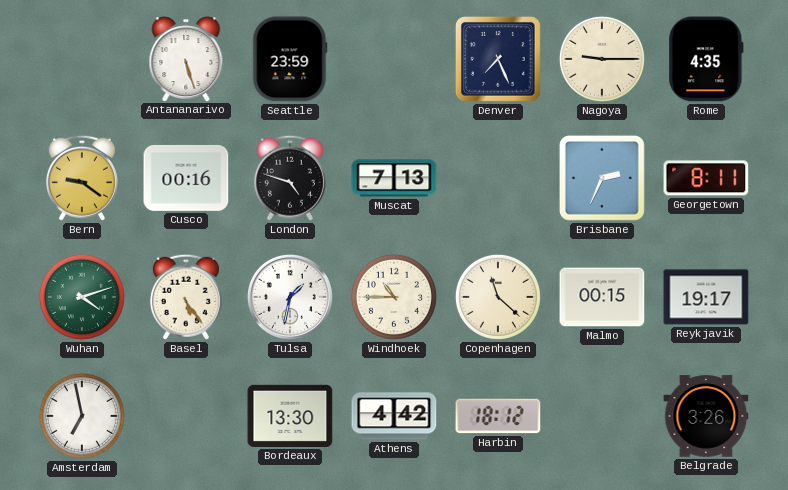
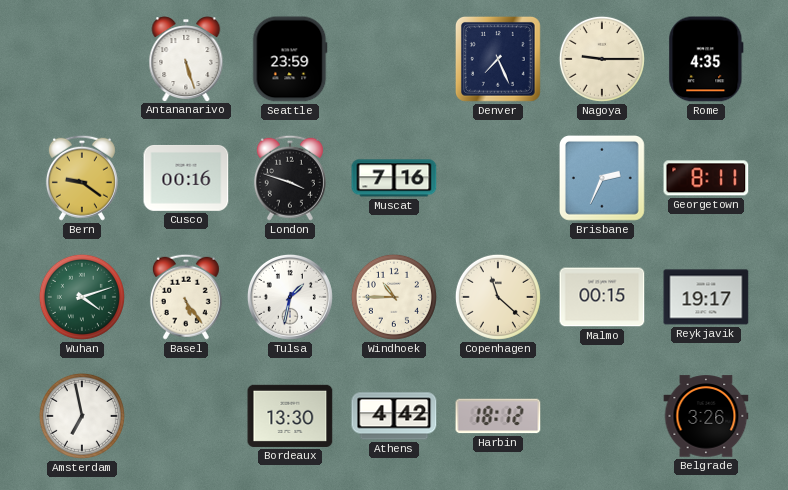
London: 4:48 -> 3:48
Muscat: 7:13 -> 7:16
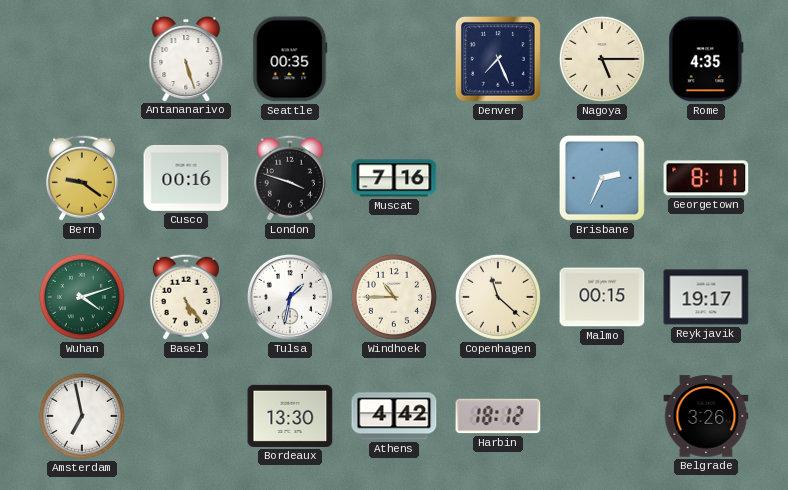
Seattle: 23:59 -> 00:35
Nagoya: 9:15 -> 5:15
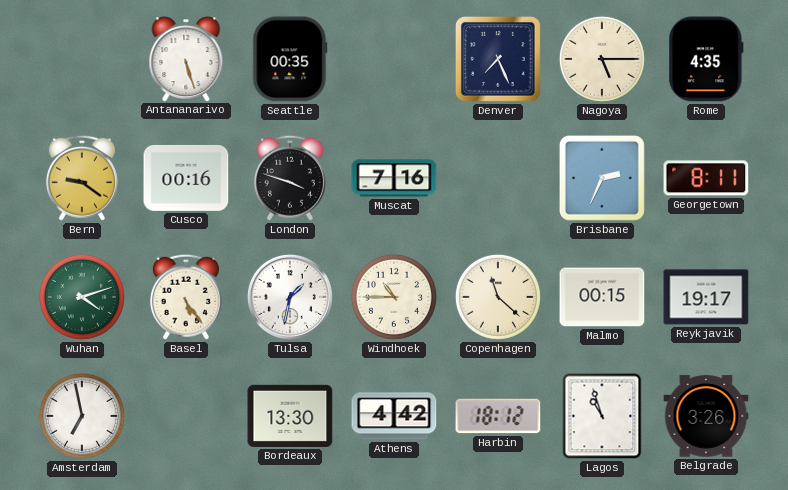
Lagos: none -> 10:57
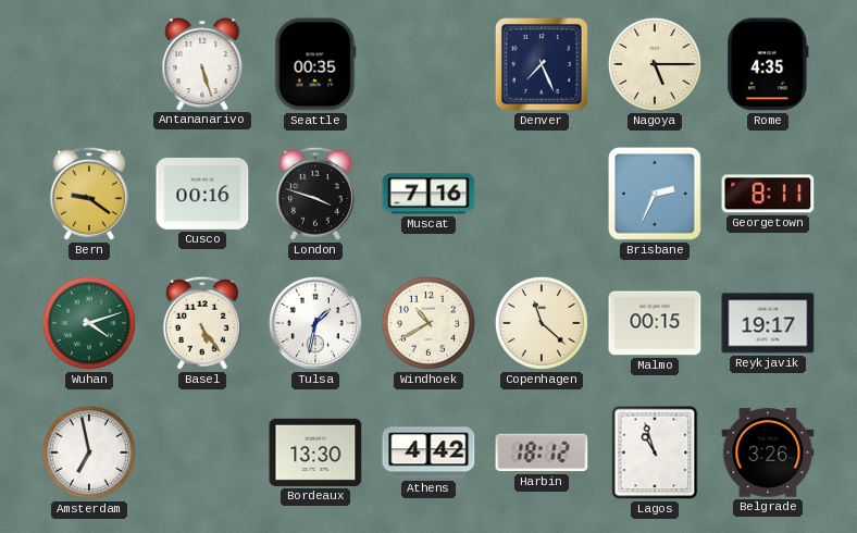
Windhoek: 10:45 -> 10:40
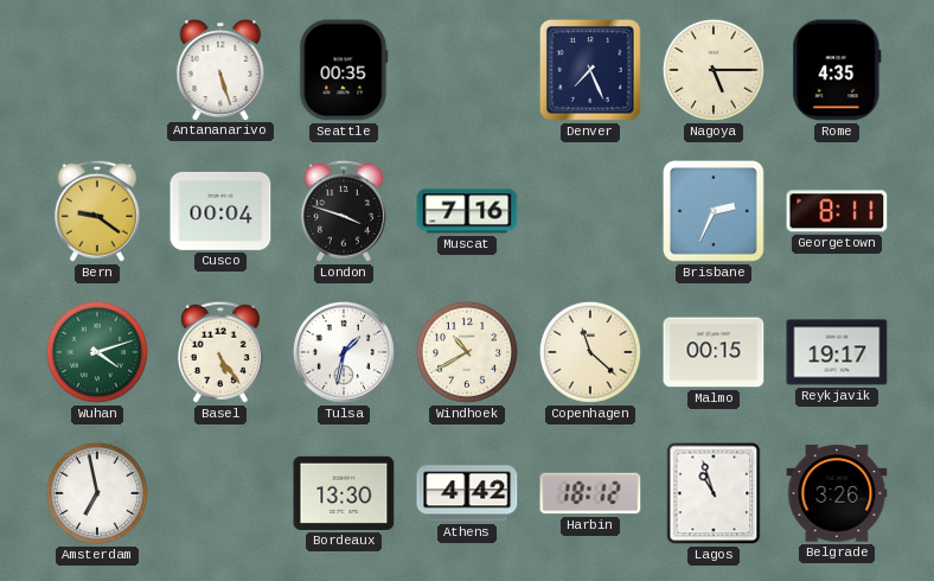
Cusco: 00:16 -> 00:04
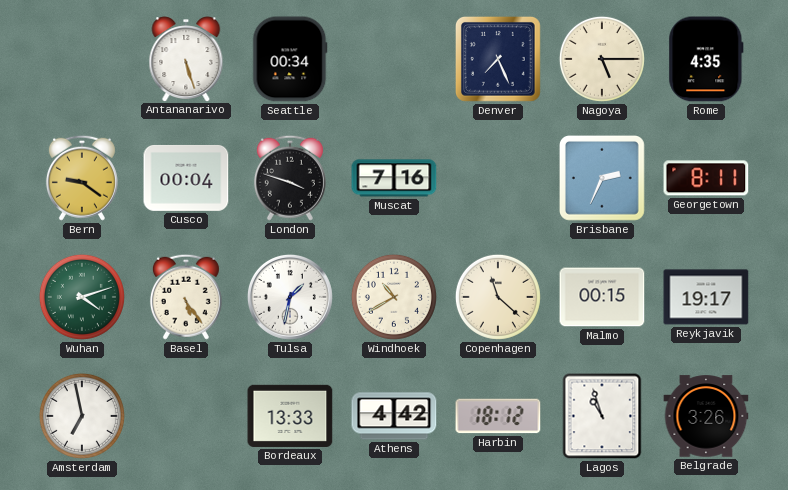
Seattle: 00:35 -> 00:34
Bordeaux: 13:30 -> 13:33
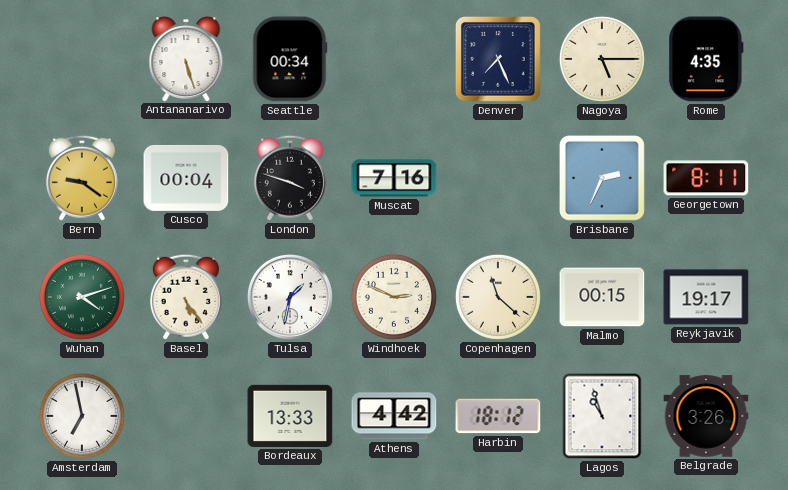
Windhoek: 10:40 -> 2:49
